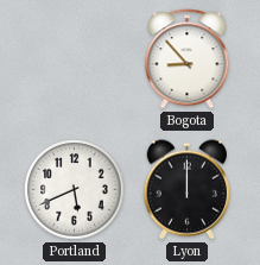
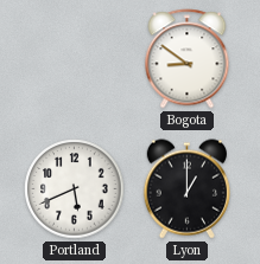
Bogota: 8:53 -> 8:51
Lyon: 12:00 -> 1:00
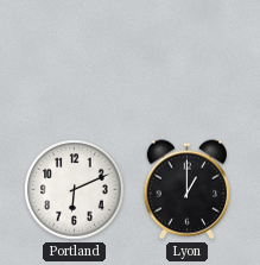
Bogota: 8:51 -> none
Portland: 5:41 -> 6:11
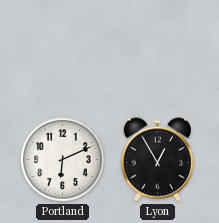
Lyon: 1:00 -> 12:55
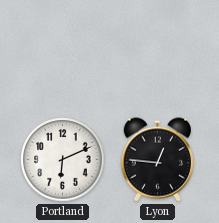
Lyon: 12:55 -> 12:46
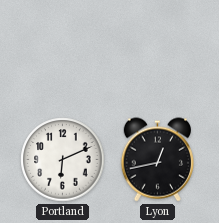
Lyon: 12:46 -> 12:43
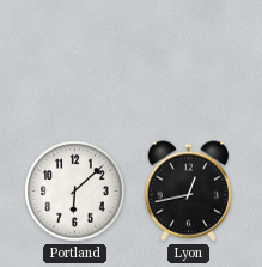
Portland: 6:11 -> 6:08
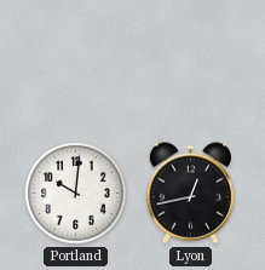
Portland: 6:08 -> 10:01
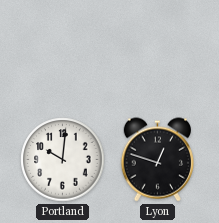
Lyon: 12:43 -> 12:48
